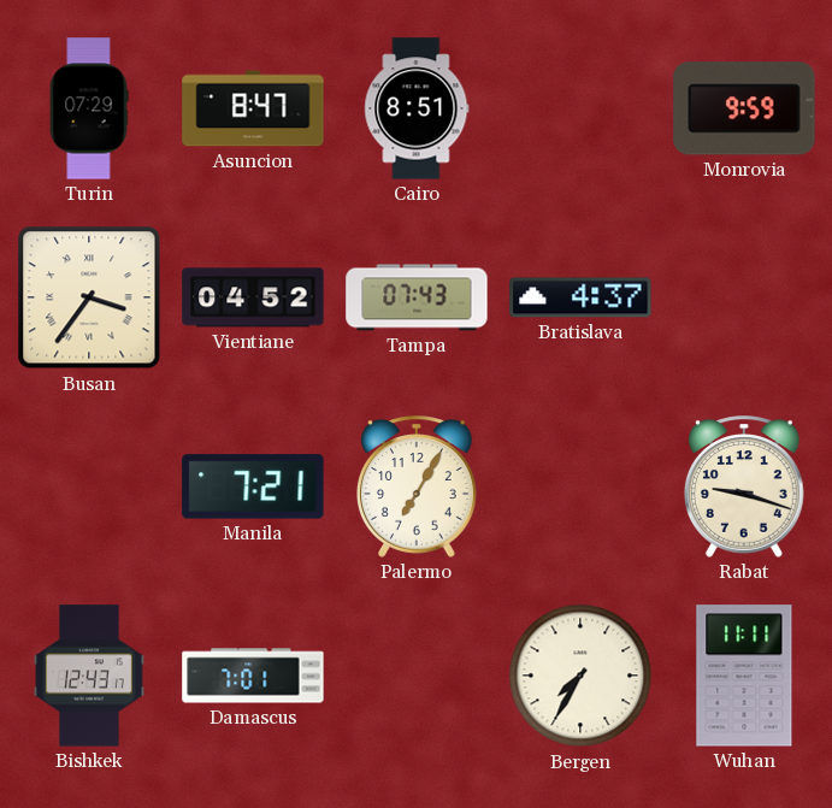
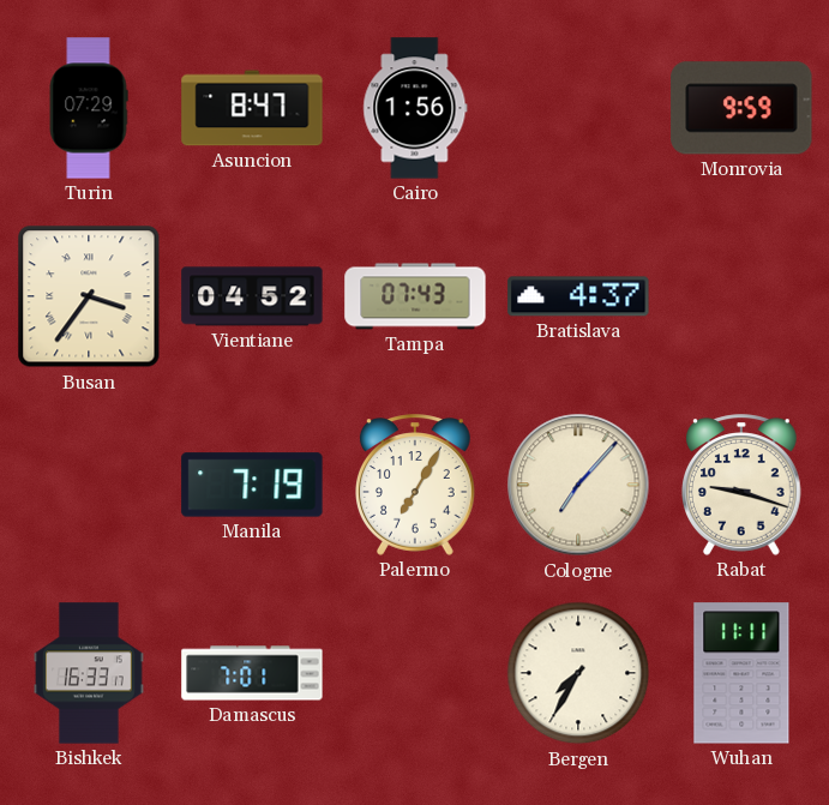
Cairo: 8:51 -> 1:56
Manila: 7:21 -> 7:19
Cologne: none -> 7:07
Bishkek: 12:43 -> 16:33
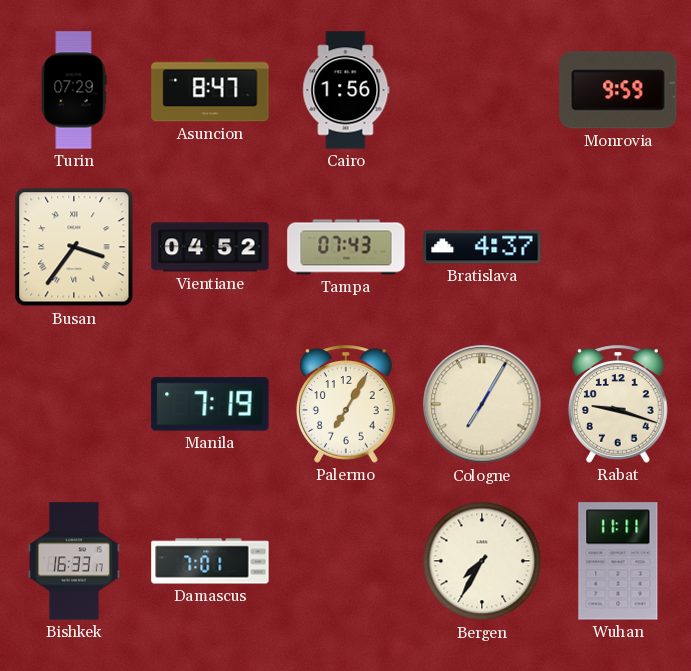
Cologne: 7:07 -> 7:05
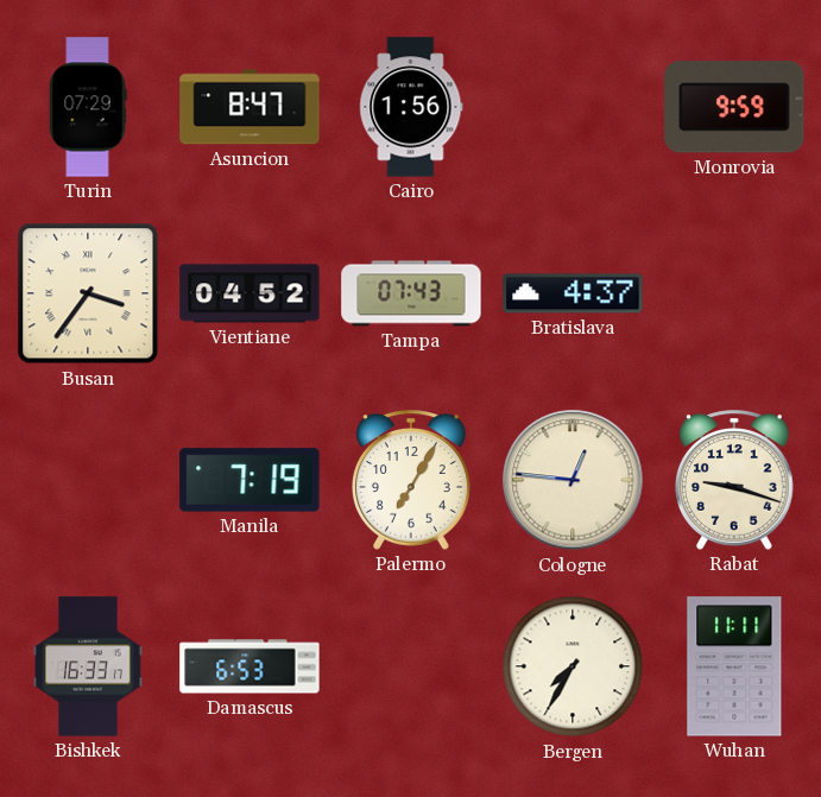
Cologne: 7:05 -> 12:46
Damascus: 7:01 -> 6:53
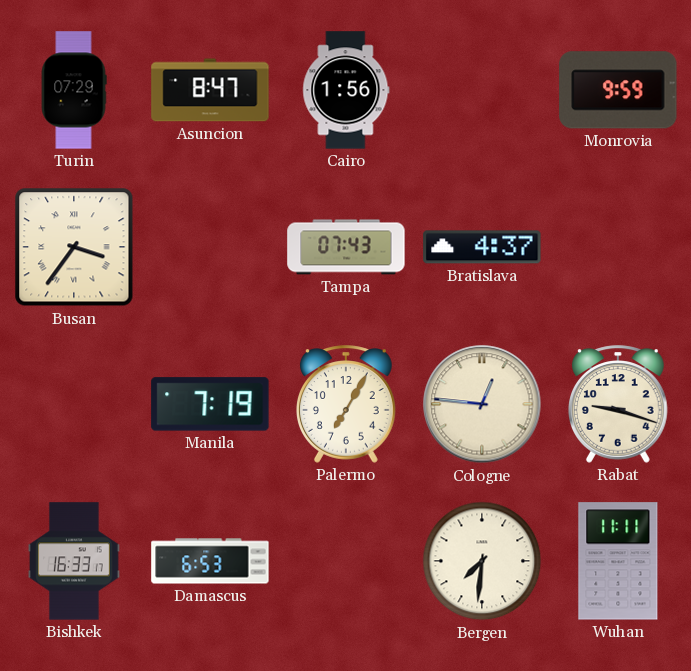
Vientiane: 04:52 -> none
Bergen: 7:35 -> 7:31
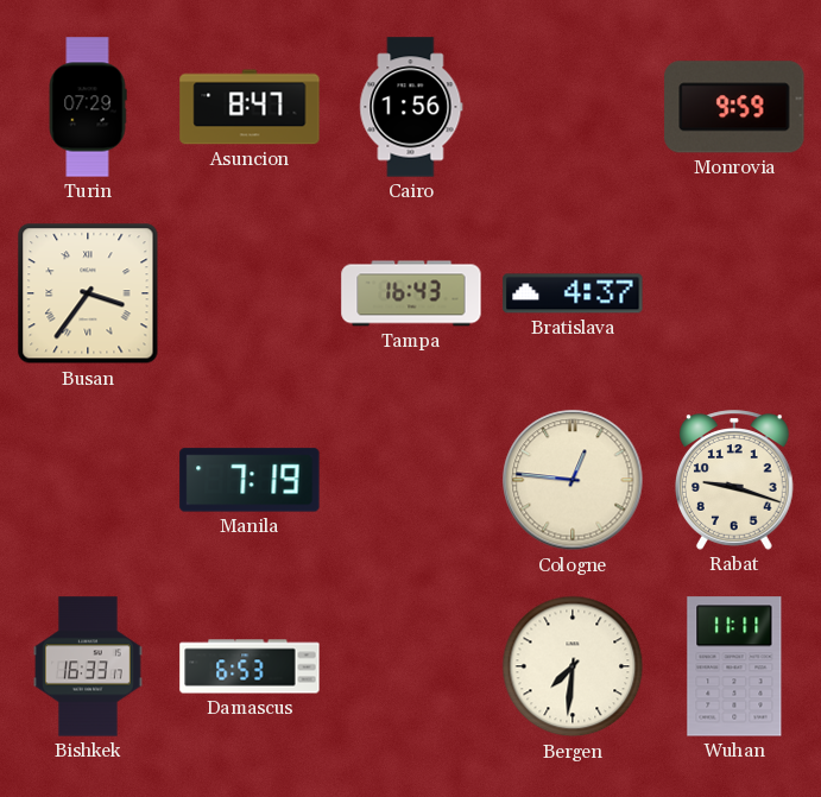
Tampa: 07:43 -> 16:43
Palermo: 7:05 -> none
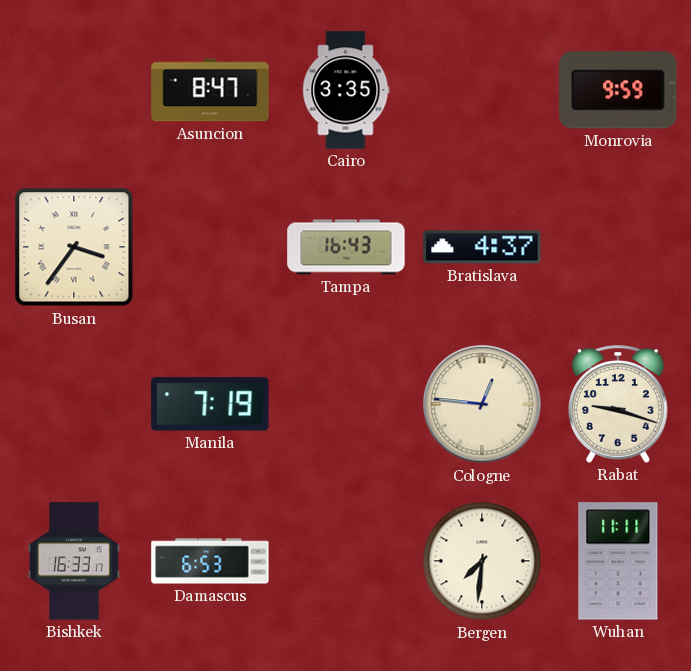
Turin: 07:29 -> none
Cairo: 1:56 -> 3:35
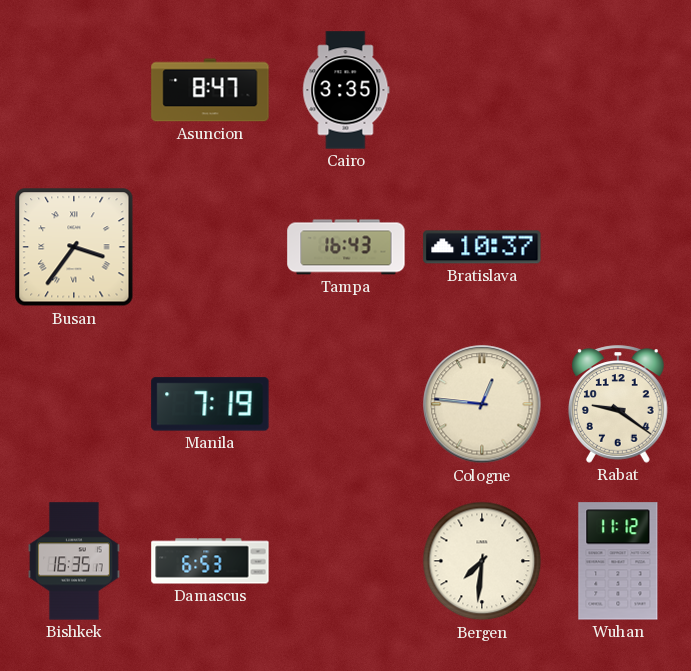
Monrovia: 9:59 -> none
Bratislava: 4:37 -> 10:37
Rabat: 9:18 -> 9:21
Bishkek: 16:33 -> 16:35
Wuhan: 11:11 -> 11:12
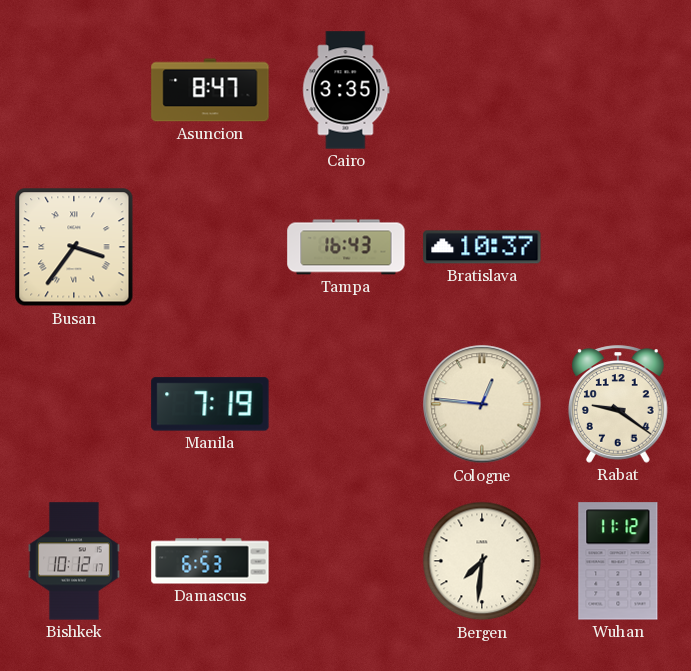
Bishkek: 16:35 -> 10:12
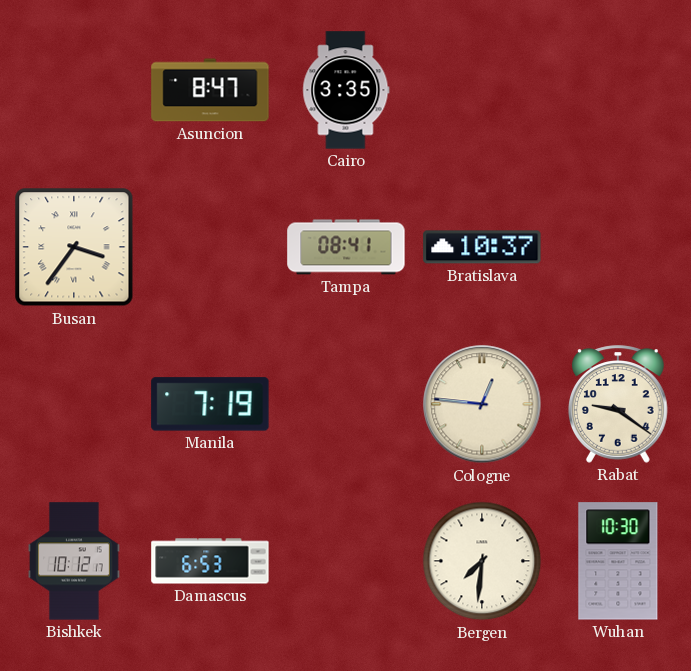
Tampa: 16:43 -> 08:41
Wuhan: 11:12 -> 10:30
